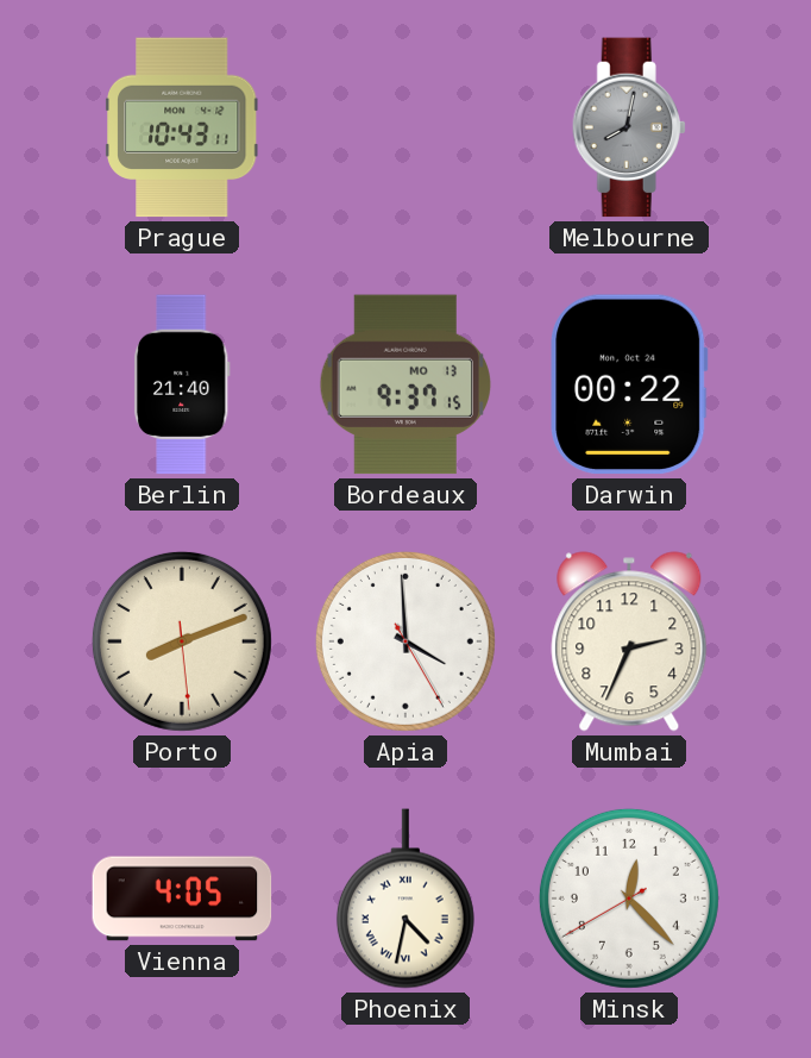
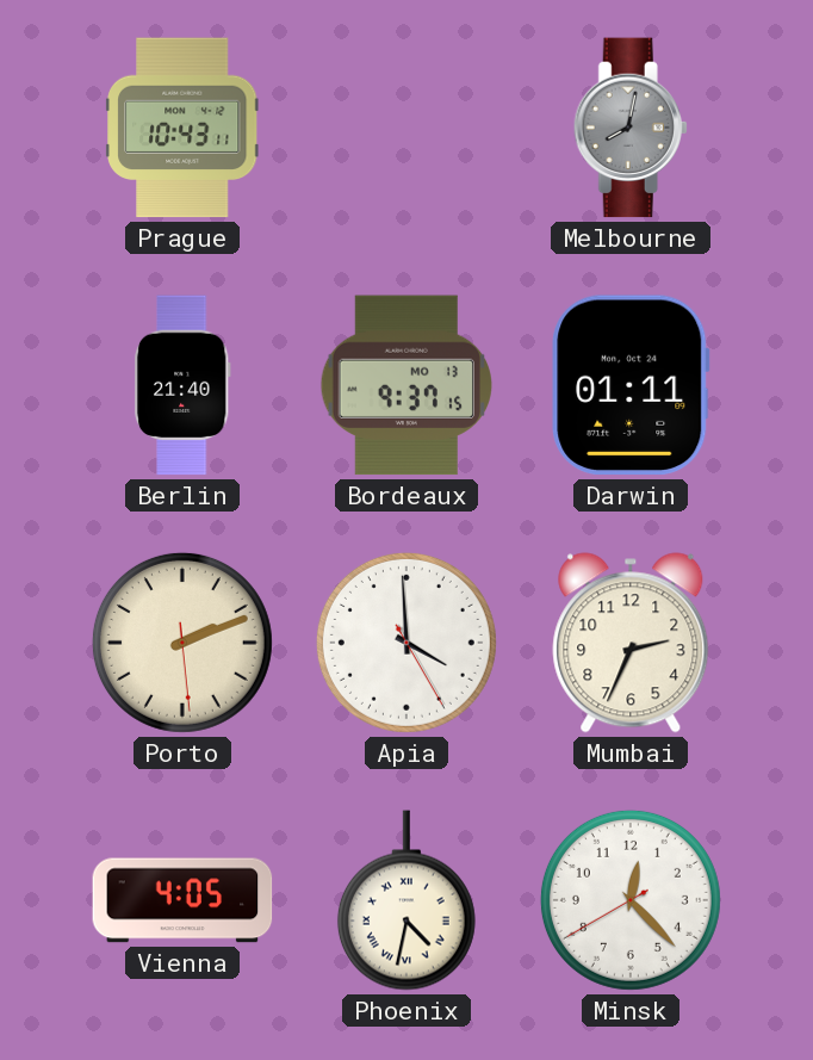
Darwin: 00:22 -> 01:11
Porto: 8:11 -> 2:11
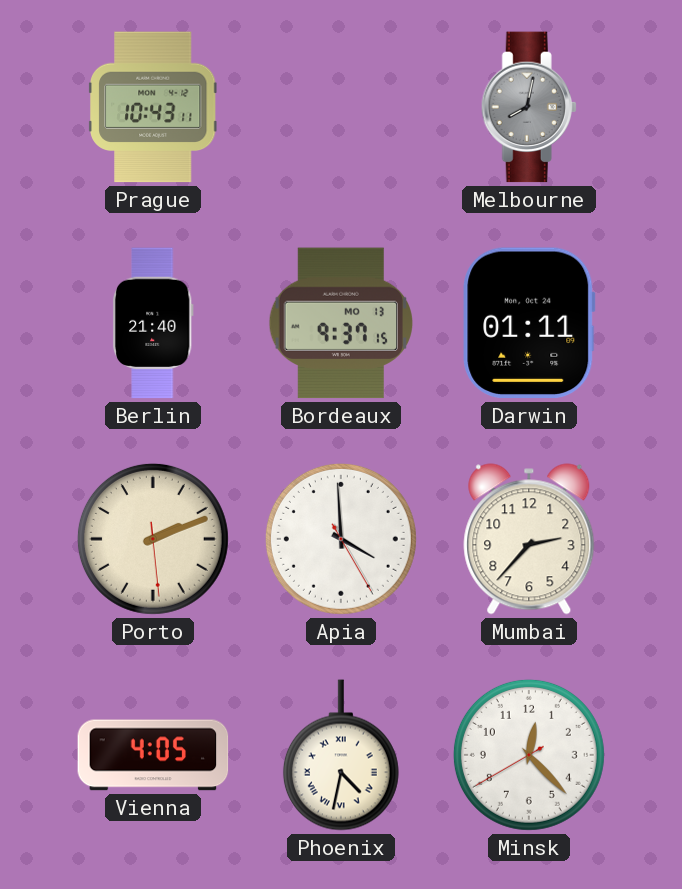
Mumbai: 2:34 -> 2:37
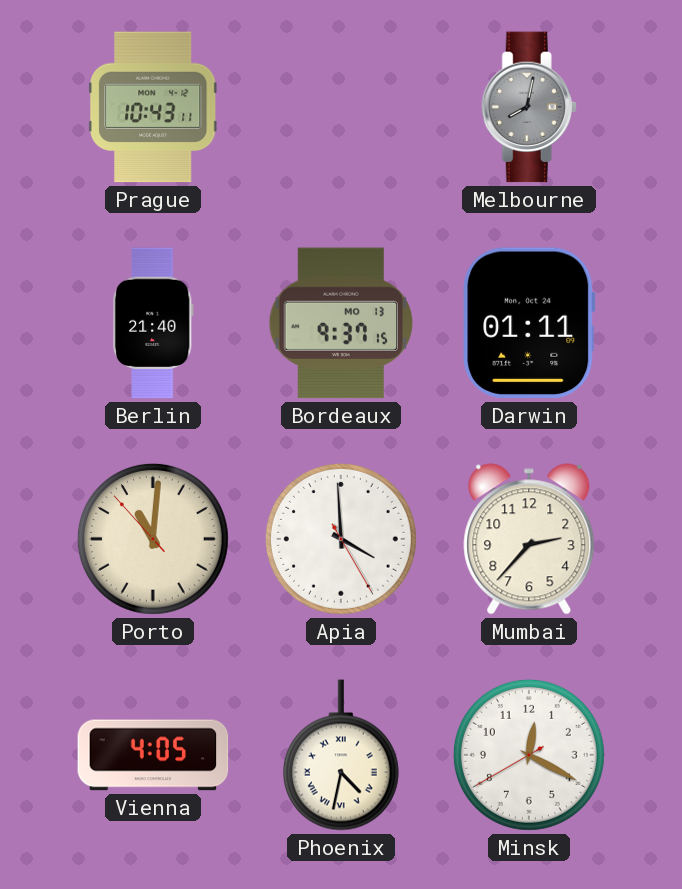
Porto: 2:11 -> 11:00
Minsk: 12:22 -> 12:19
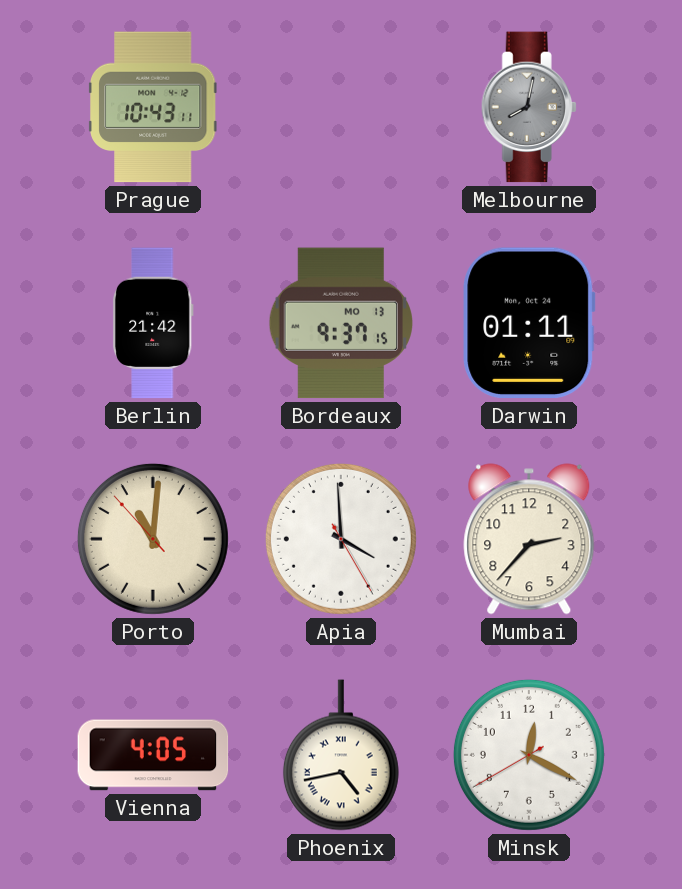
Berlin: 21:40 -> 21:42
Phoenix: 4:32 -> 4:43
